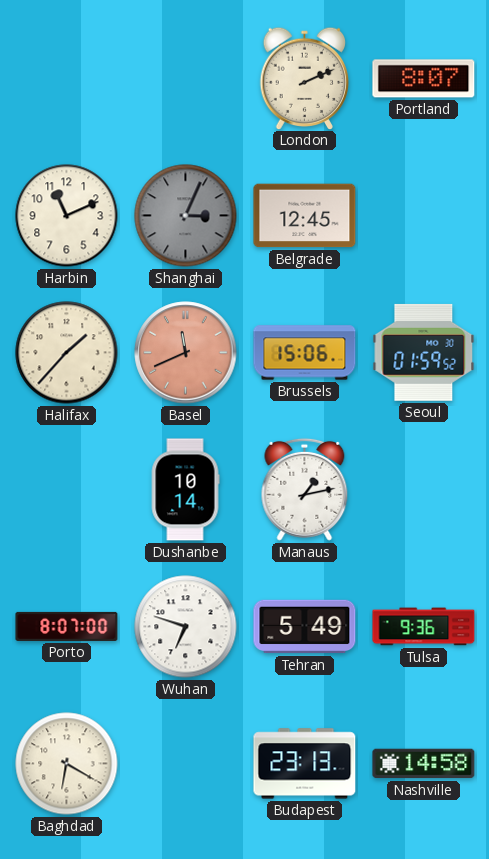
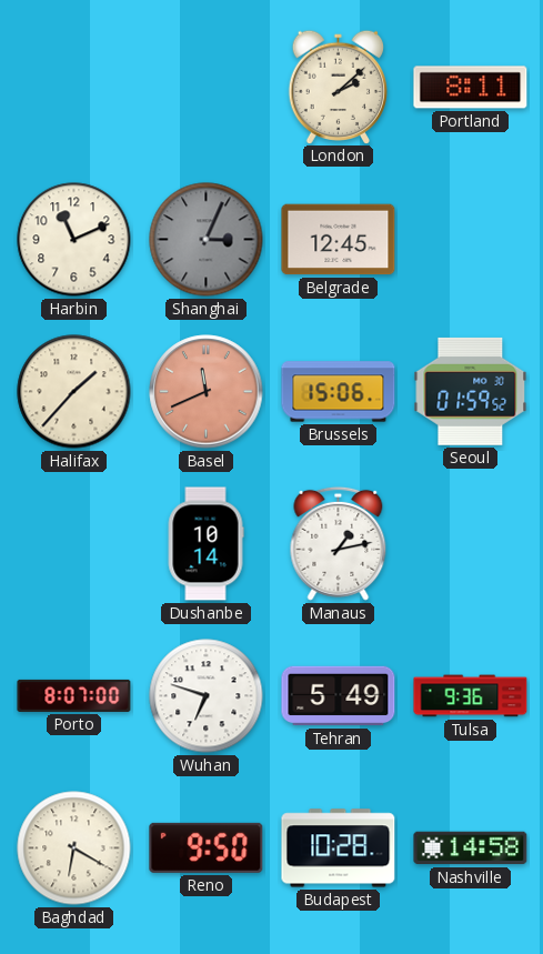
London: 2:11 -> 2:08
Portland: 8:07 -> 8:11
Reno: none -> 9:50
Budapest: 23:13 -> 10:28
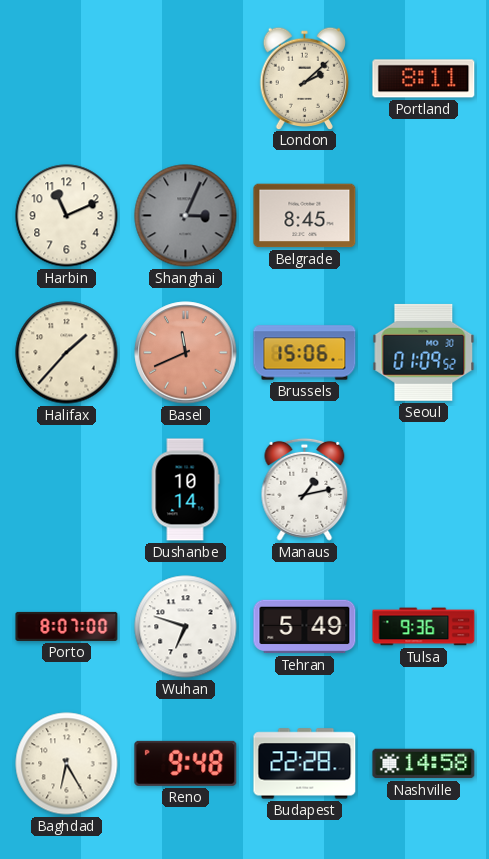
Belgrade: 12:45 -> 8:45
Seoul: 01:59 -> 01:09
Baghdad: 6:20 -> 6:25
Reno: 9:50 -> 9:48
Budapest: 10:28 -> 22:28
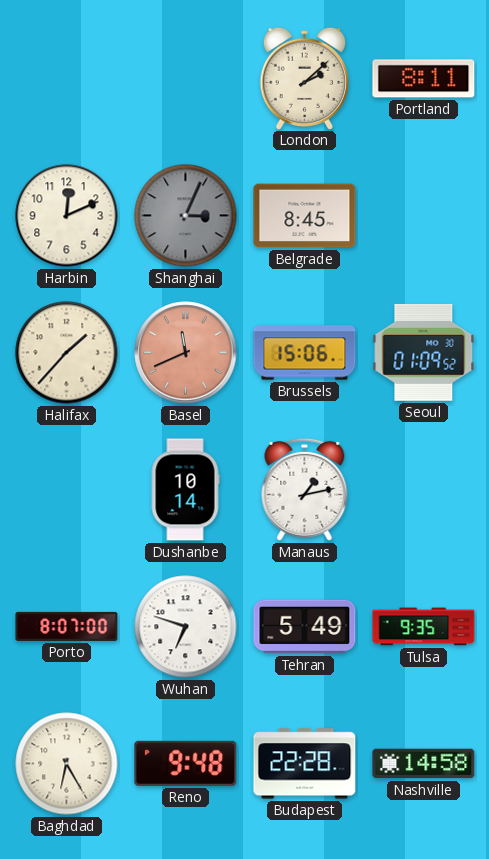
Harbin: 11:11 -> 12:11
Tulsa: 9:36 -> 9:35
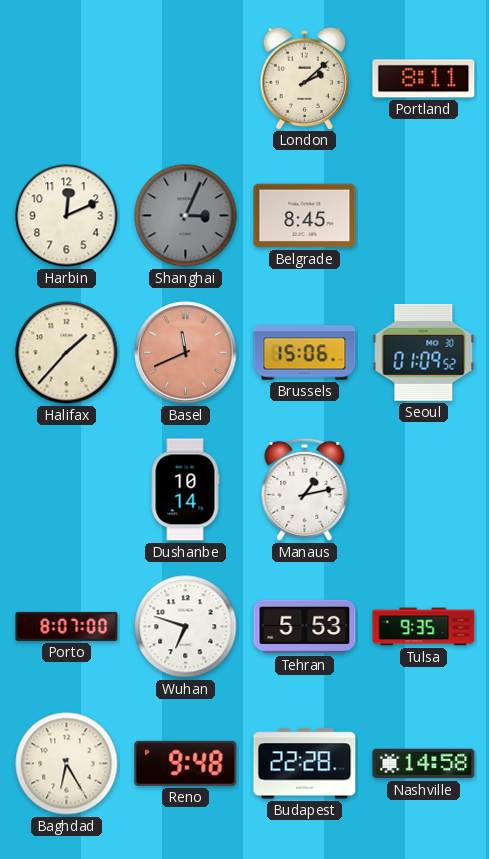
Tehran: 5:49 -> 5:53
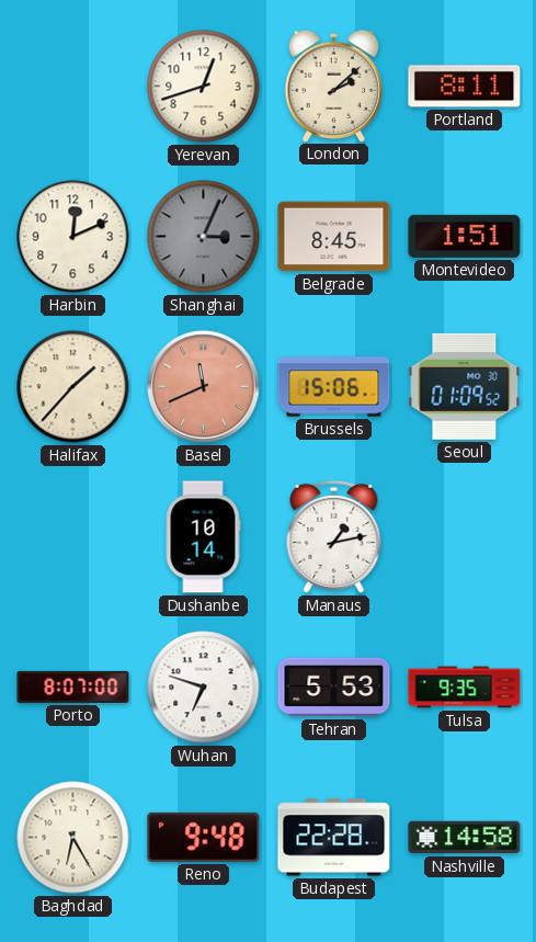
Yerevan: none -> 12:42
Montevideo: none -> 1:51
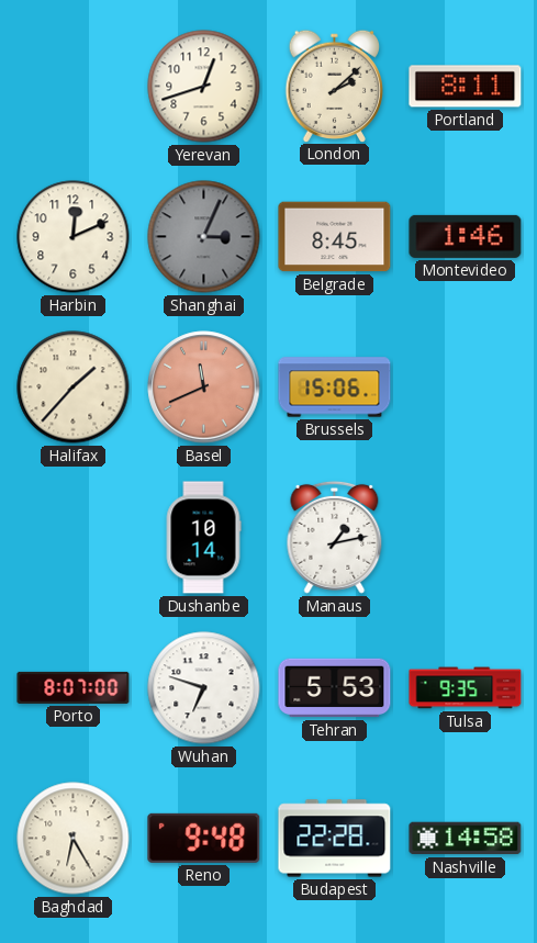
Montevideo: 1:51 -> 1:46
Seoul: 01:09 -> none
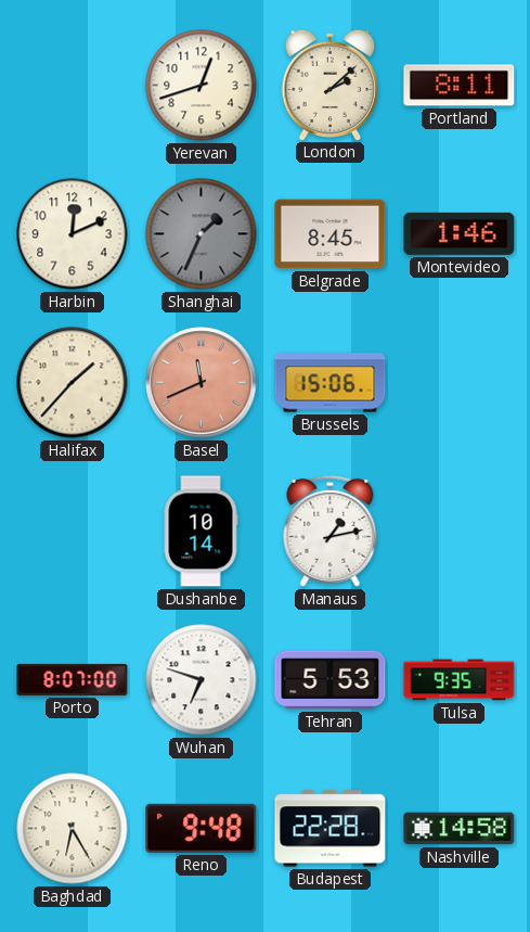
Shanghai: 3:04 -> 1:34
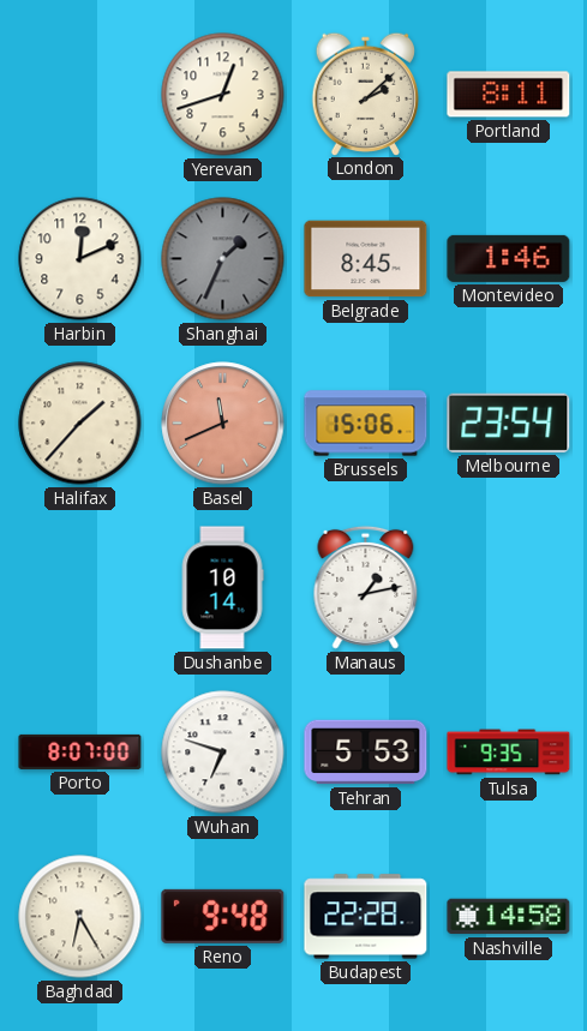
Melbourne: none -> 23:54
